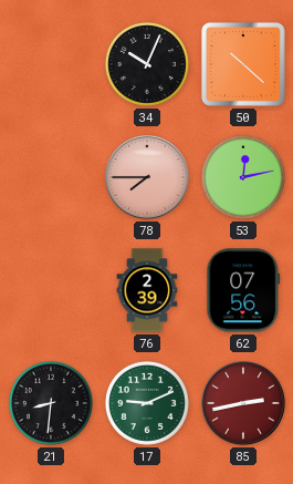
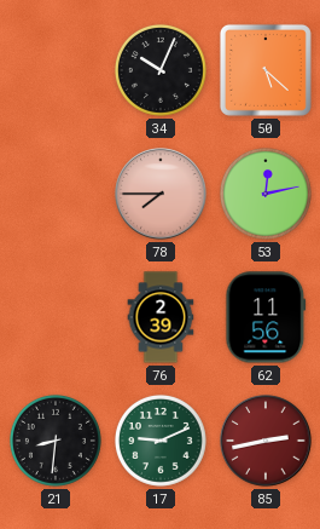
50: 10:22 -> 5:22
62: 07:56 -> 11:56
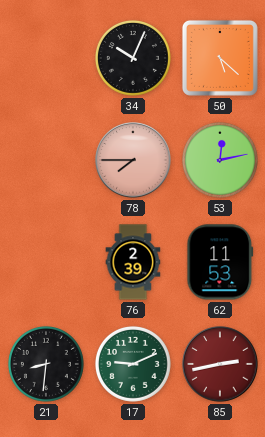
62: 11:56 -> 11:53
